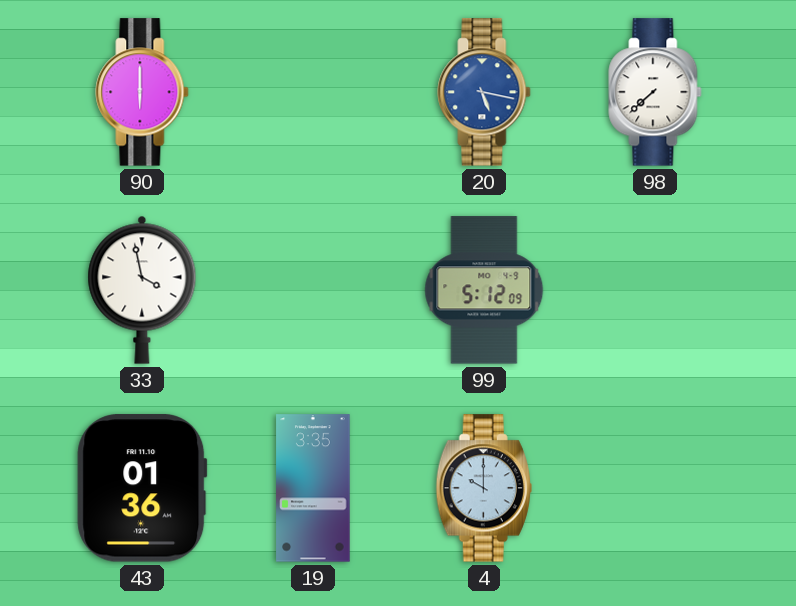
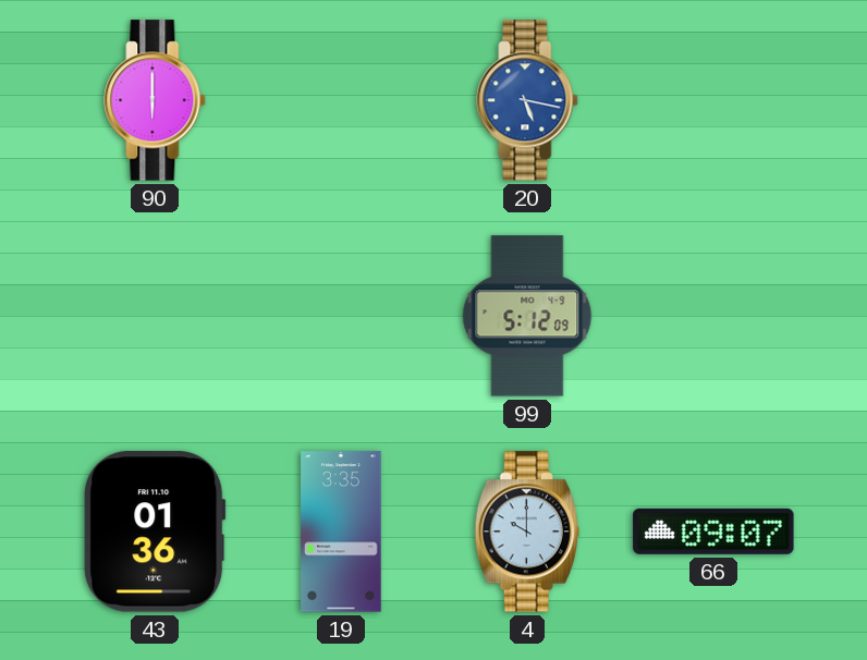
98: 7:38 -> none
33: 3:58 -> none
66: none -> 09:07
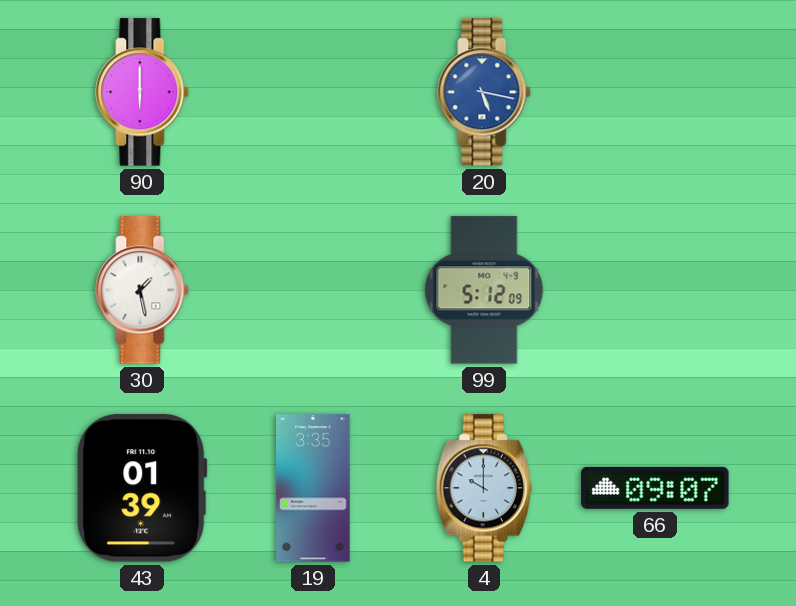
30: none -> 1:28
43: 01:36 -> 01:39
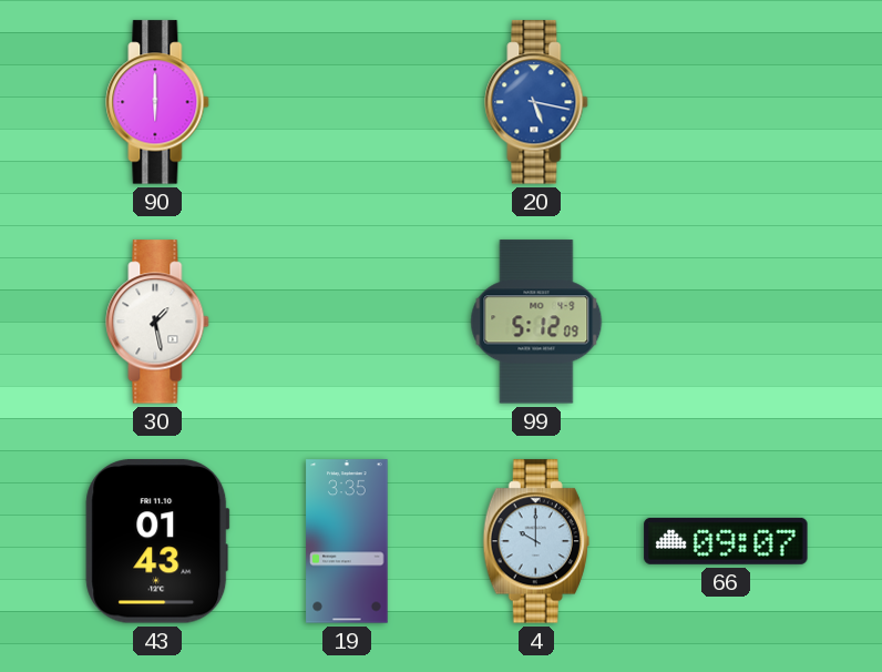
43: 01:39 -> 01:43
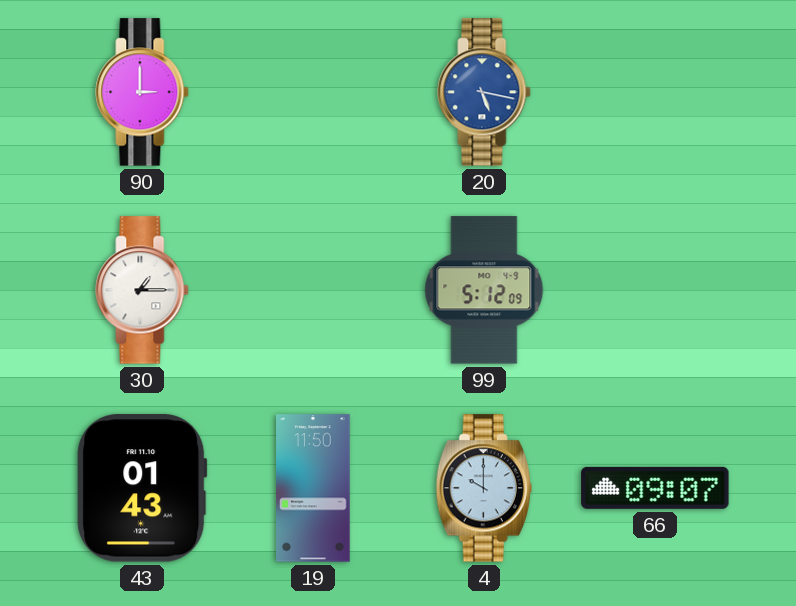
90: 6:00 -> 3:00
30: 1:28 -> 1:15
19: 3:35 -> 11:50
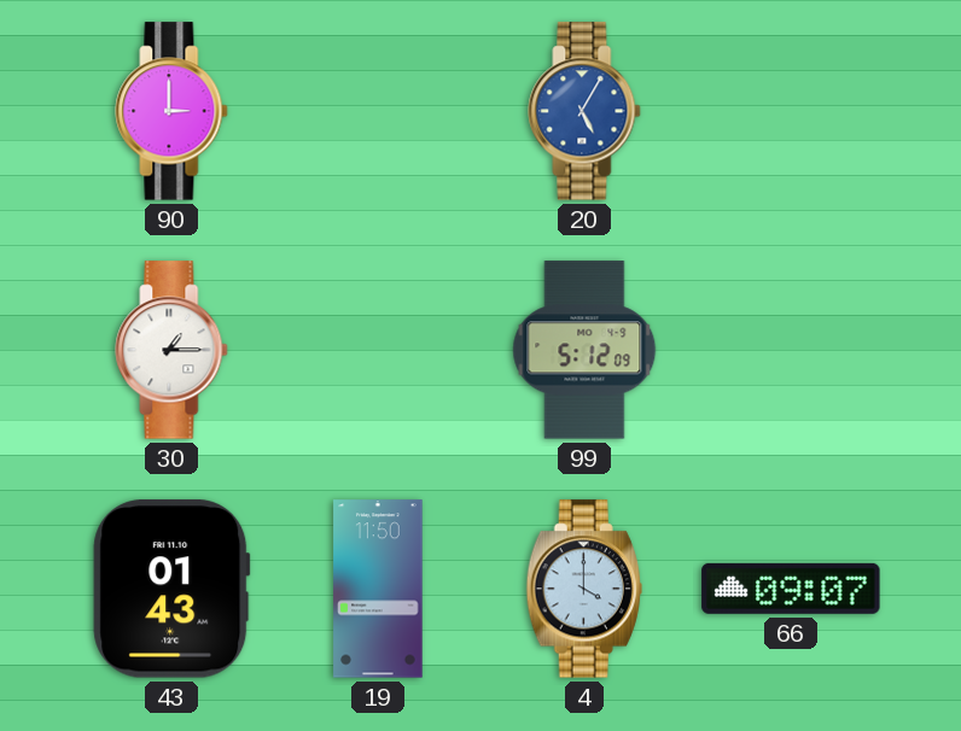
20: 5:17 -> 5:05
4: 10:00 -> 4:00
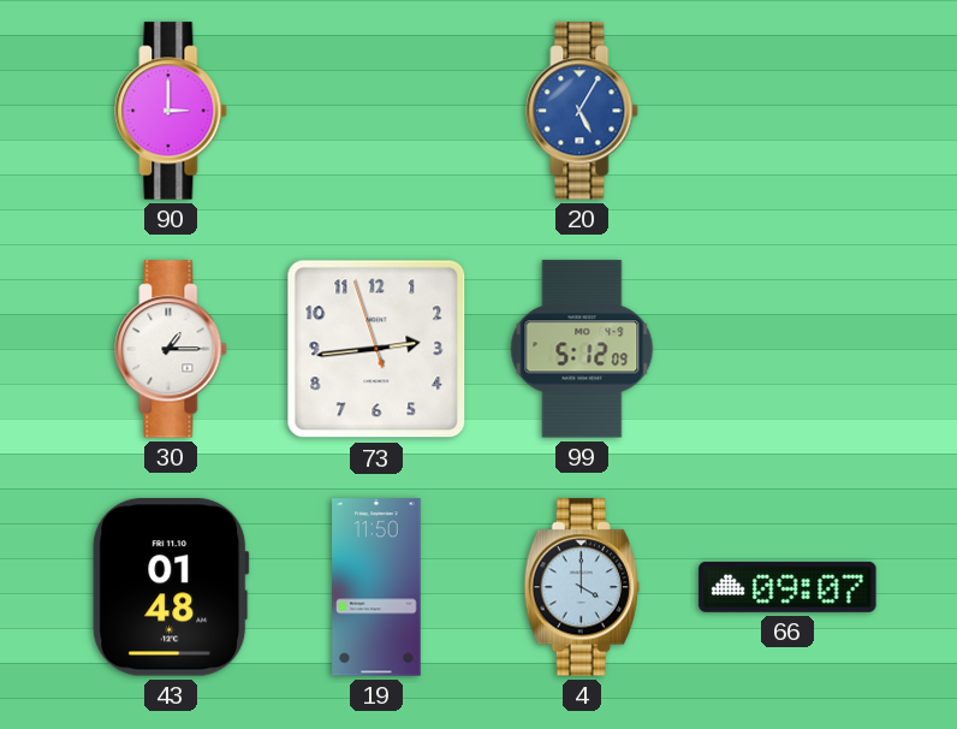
73: none -> 2:43
43: 01:43 -> 01:48
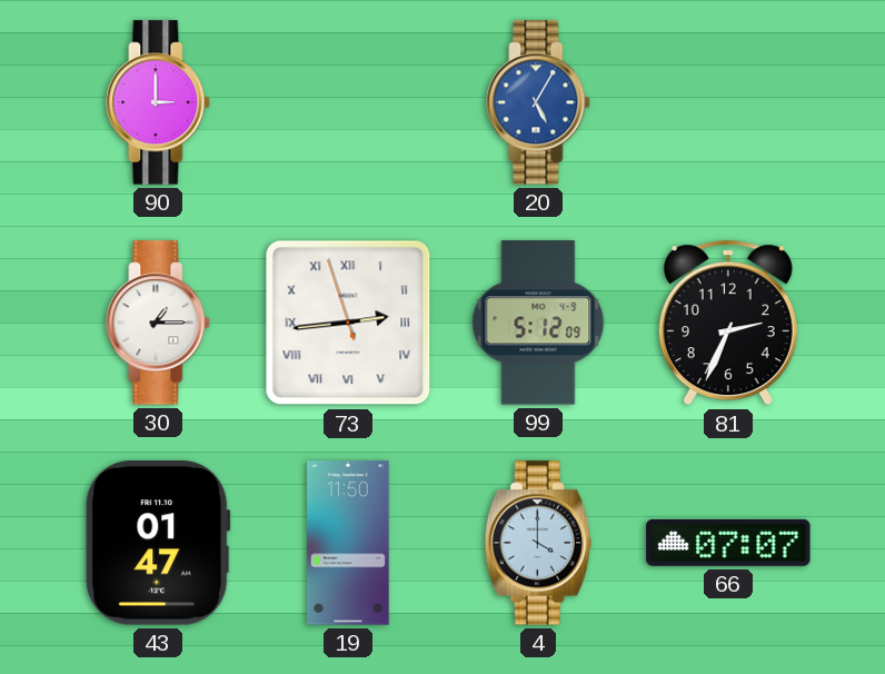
73 numerals: Arabic -> Roman
81: none -> 2:34
43: 01:48 -> 01:47
66: 09:07 -> 07:07
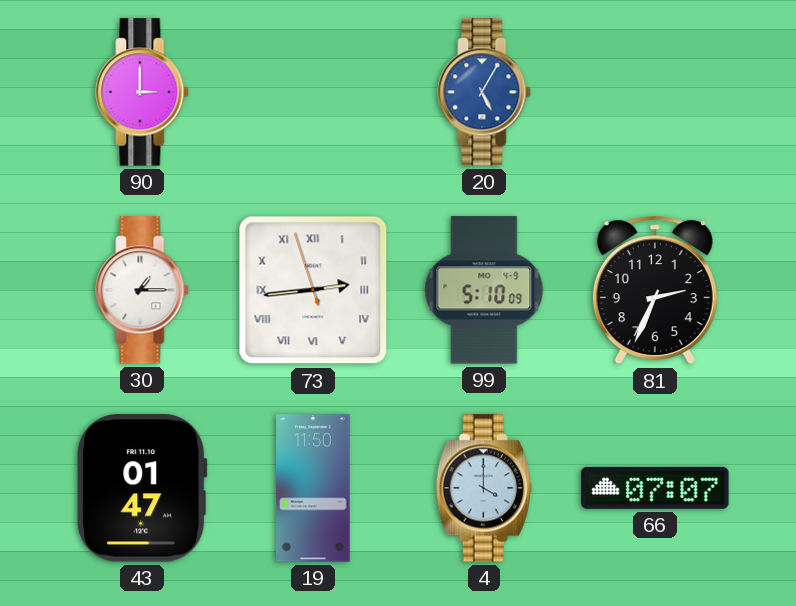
99: 5:12 -> 5:10
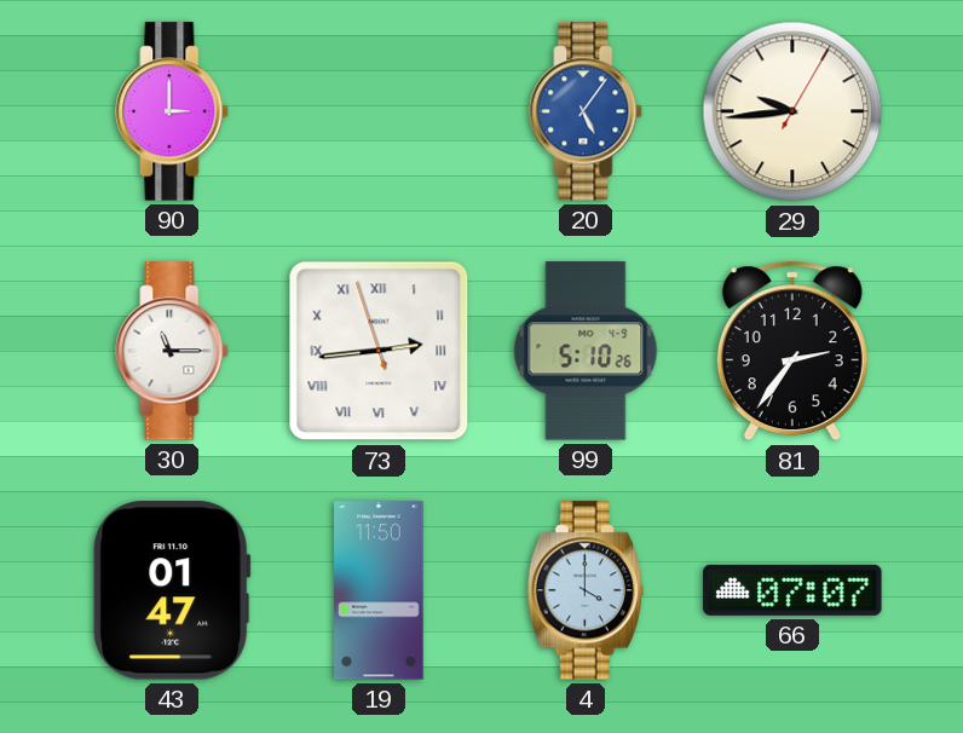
20: 5:05 -> 5:06
29: none -> 9:44
30: 1:15 -> 11:15
99: 5:10:09 -> 5:10:26
81: 2:34 -> 2:36
